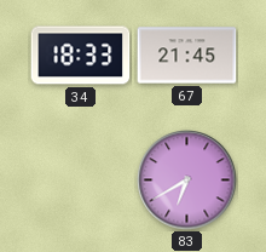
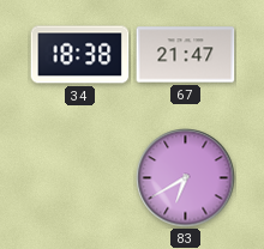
34: 18:33 -> 18:38
67: 21:45 -> 21:47
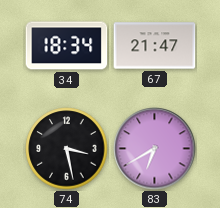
34: 18:38 -> 18:34
74: none -> 3:28
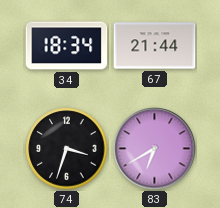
67: 21:47 -> 21:44
74: 3:28 -> 3:33
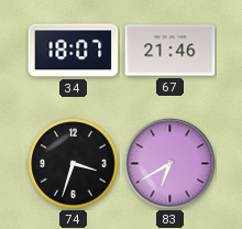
34: 18:34 -> 18:07
67: 21:44 -> 21:46
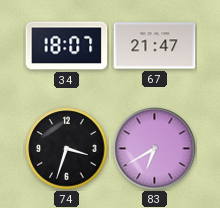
67: 21:46 -> 21:47
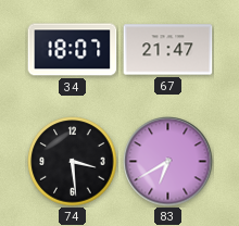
74: 3:33 -> 3:29
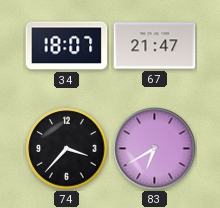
74: 3:29 -> 3:37
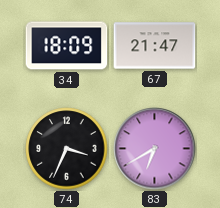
34: 18:07 -> 18:09
74: 3:37 -> 3:34
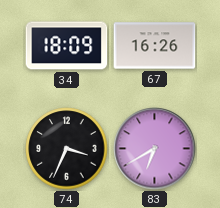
67: 21:47 -> 16:26
